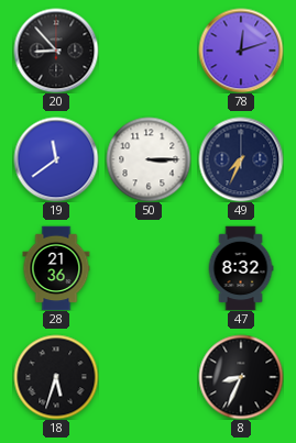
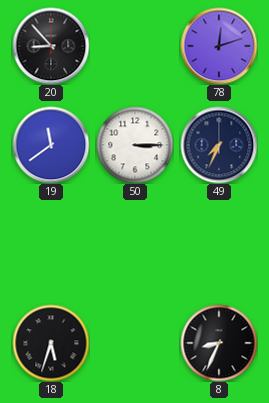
28: 21:36 -> none
47: 8:32 -> none
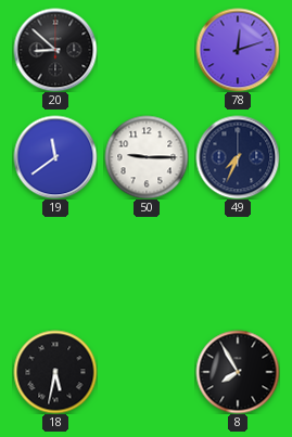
20: 8:53 -> 8:52
50: 3:15 -> 9:15
18: 5:33 -> 5:32
8: 8:34 -> 7:55
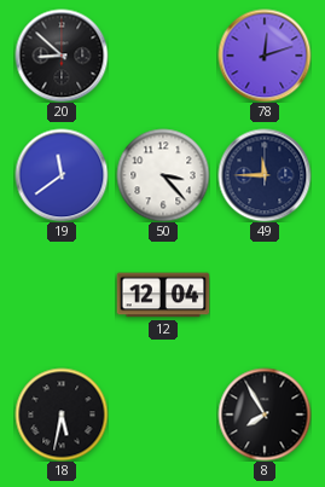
50: 9:15 -> 3:23
49: 7:34 -> 11:45
12: none -> 12:04
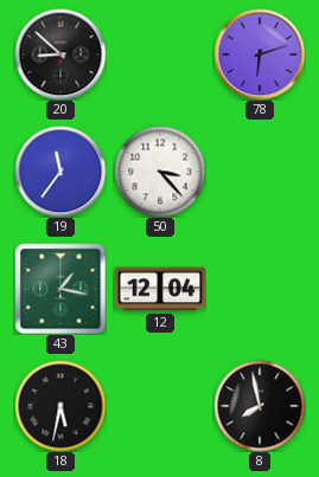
78: 12:12 -> 6:12
19: 11:39 -> 11:36
49: 11:45 -> none
43: none -> 1:17
8: 7:55 -> 7:58
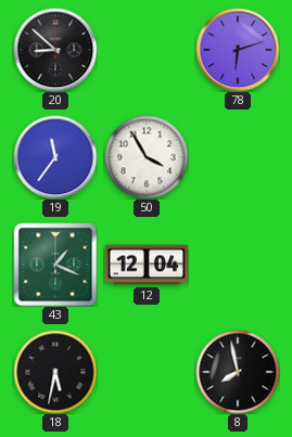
50: 3:23 -> 3:55
43: 1:17 -> 1:19
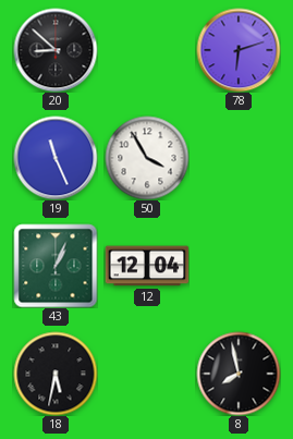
19: 11:36 -> 11:26
43: 1:19 -> 1:04
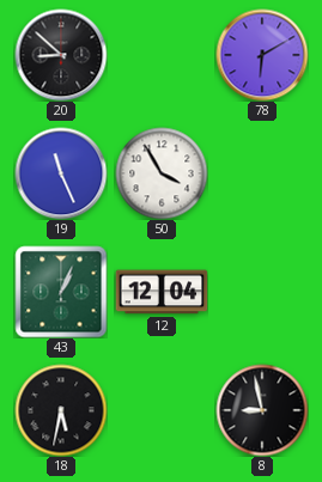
78: 6:12 -> 6:10
8: 7:58 -> 8:58
